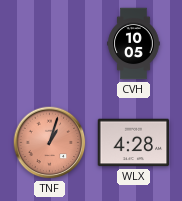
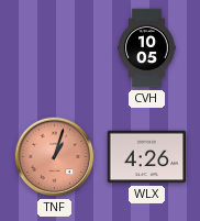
WLX: 4:28 -> 4:26
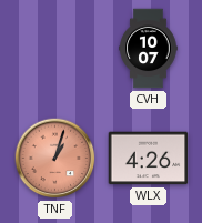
CVH: 10:05 -> 10:07
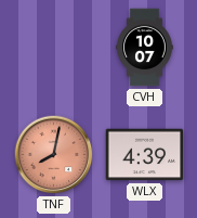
TNF: 1:03 -> 8:02
WLX: 4:26 -> 4:39
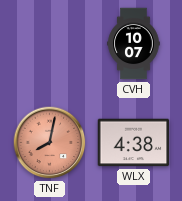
WLX: 4:39 -> 4:38
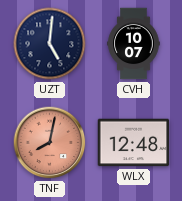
UZT: none -> 5:01
WLX: 4:38 -> 12:48
